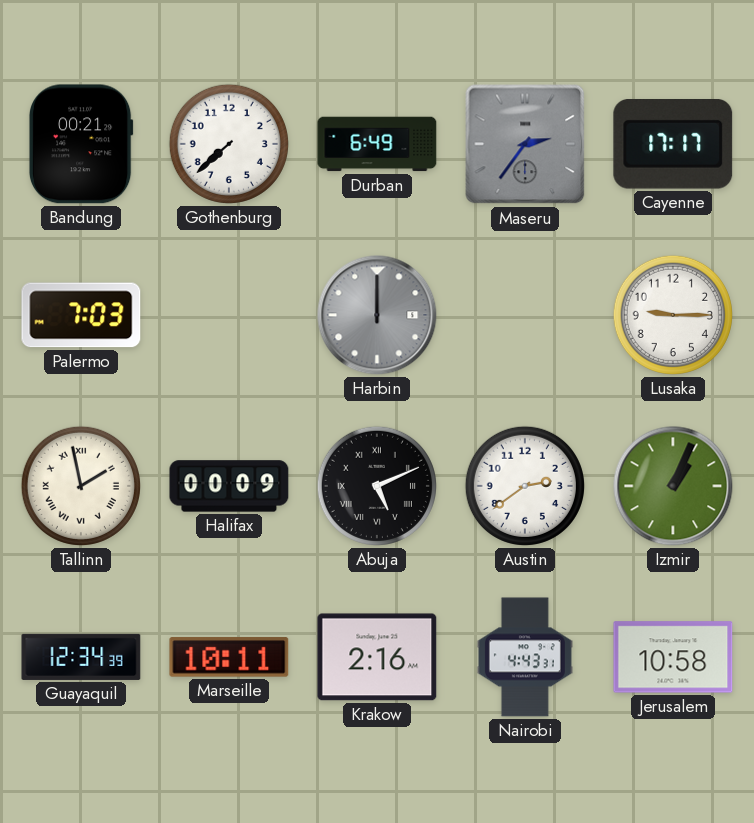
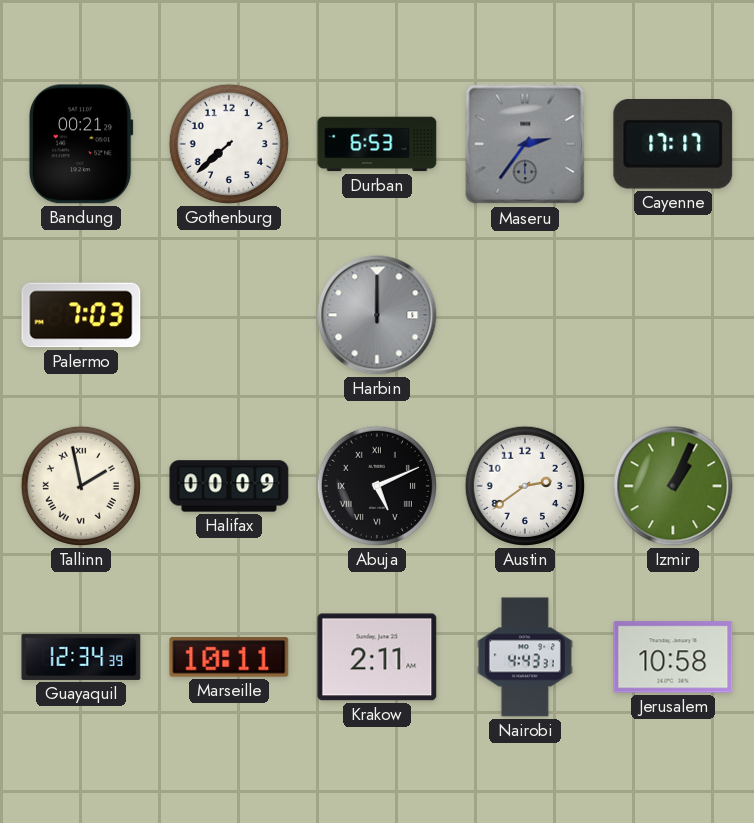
Durban: 6:49 -> 6:53
Lusaka: 9:15 -> none
Krakow: 2:16 -> 2:11
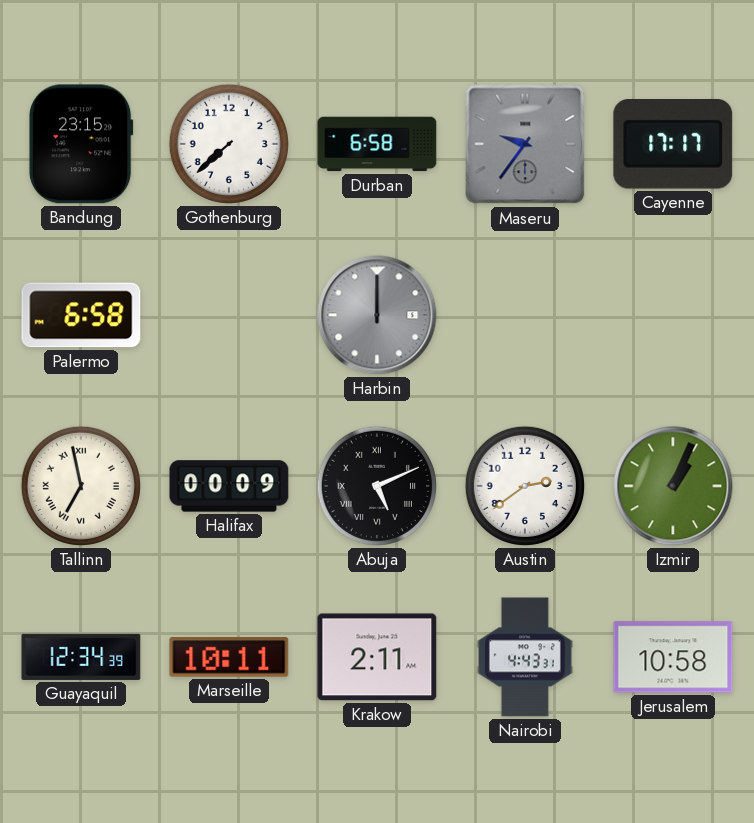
Bandung: 00:21 -> 23:15
Durban: 6:53 -> 6:58
Maseru: 2:36 -> 9:36
Palermo: 7:03 -> 6:58
Tallinn: 1:58 -> 6:58
